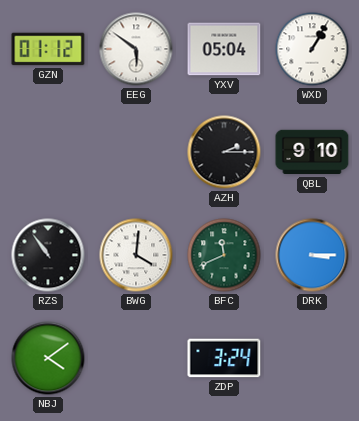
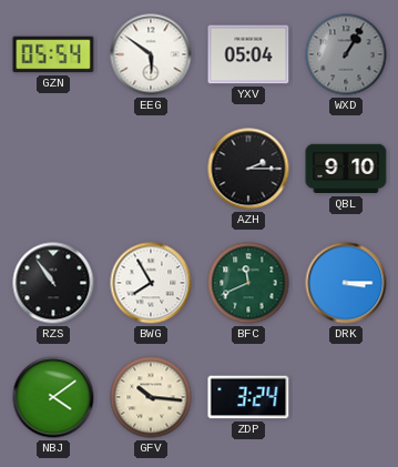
GZN: 01:12 -> 05:54
WXD dial: white -> grey
BWG: 4:01 -> 7:55
GFV: none -> 10:16
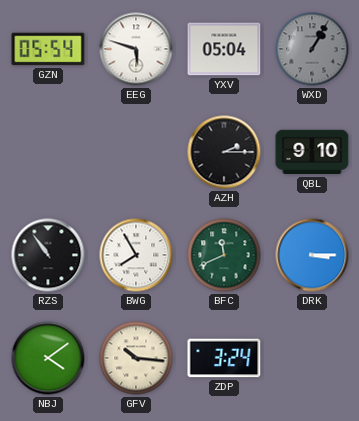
EEG: 5:51 -> 5:48
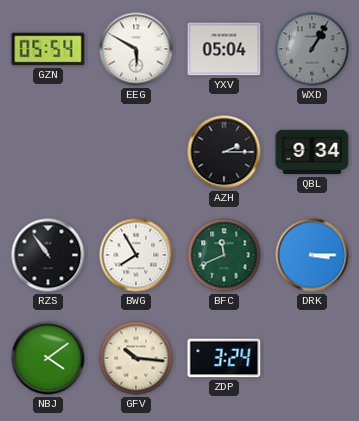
EEG: 5:48 -> 5:50
QBL: 9:10 -> 9:34
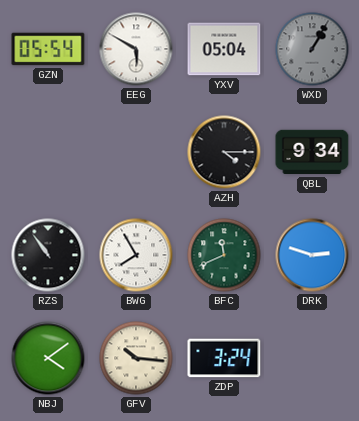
AZH: 2:15 -> 4:15
DRK: 3:15 -> 2:48
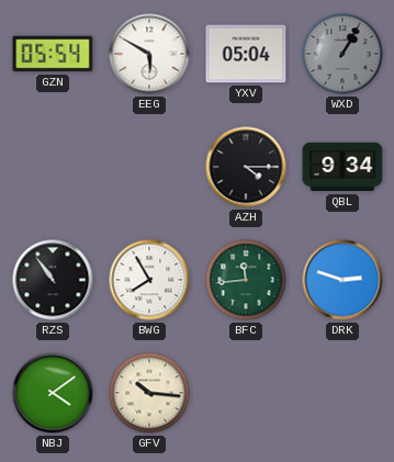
BFC: 11:41 -> 11:44
ZDP: 3:24 -> none
